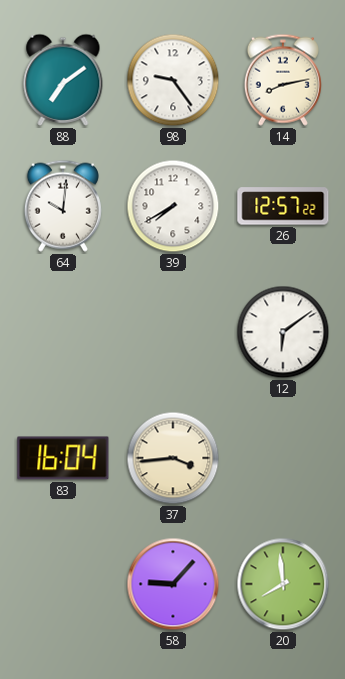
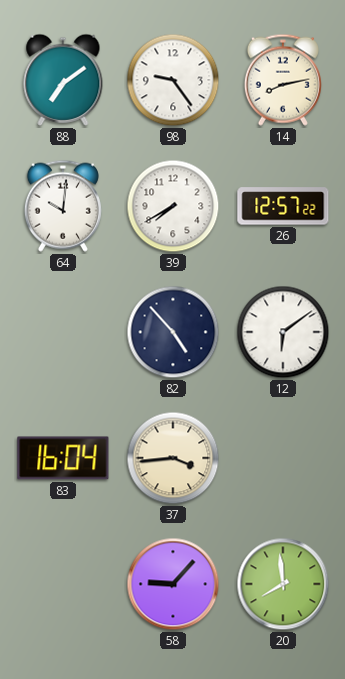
82: none -> 4:53
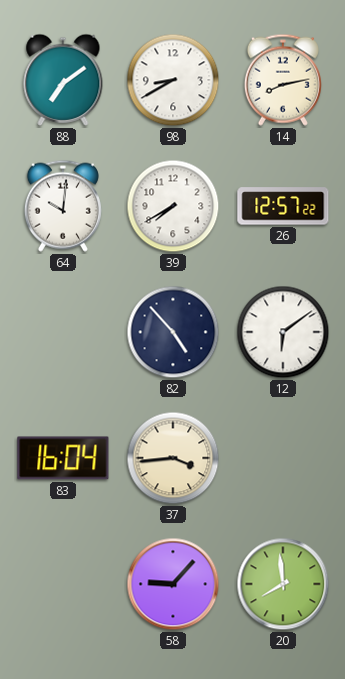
98: 9:24 -> 8:40
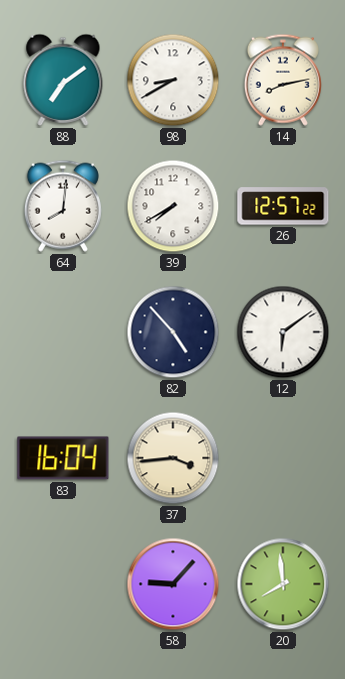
64: 10:01 -> 8:01
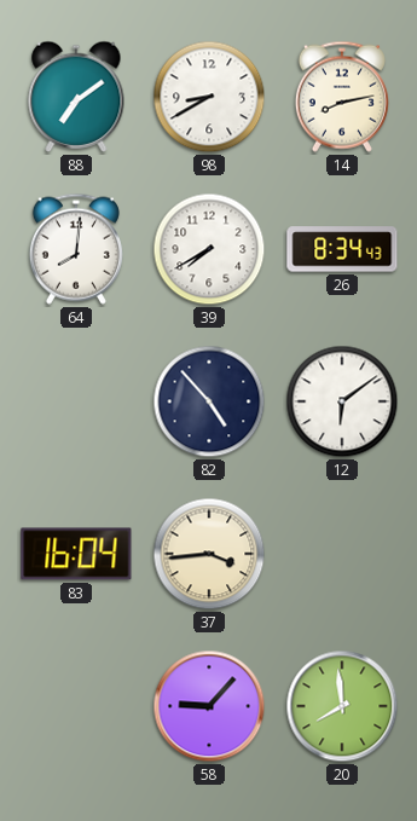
26: 12:57 -> 8:34
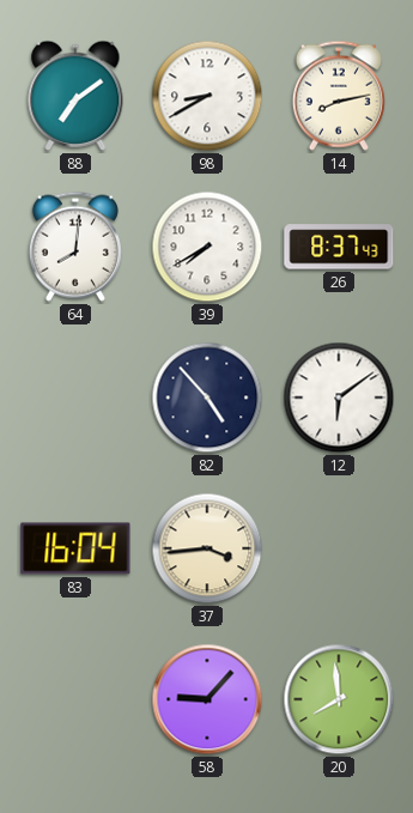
26: 8:34 -> 8:37
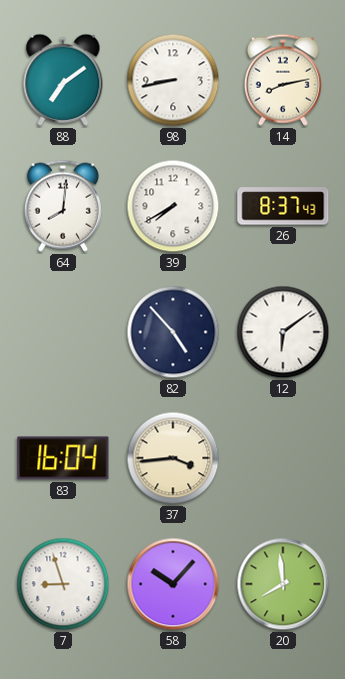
98: 8:40 -> 8:43
7: none -> 8:57
58: 9:07 -> 10:07
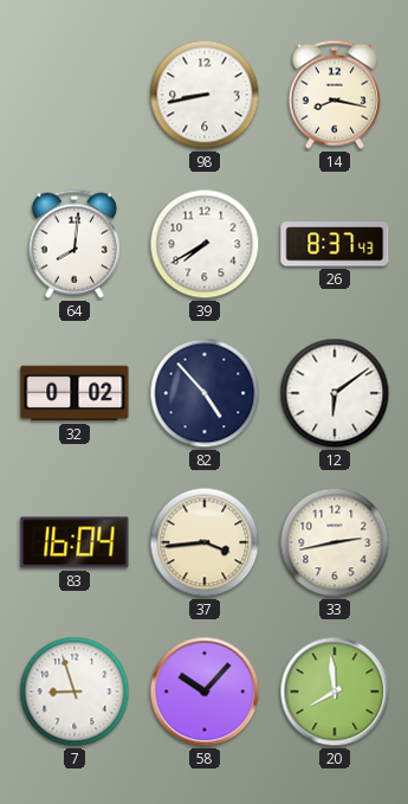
88: 7:09 -> none
14: 8:13 -> 8:17
32: none -> 0:02
33: none -> 2:43
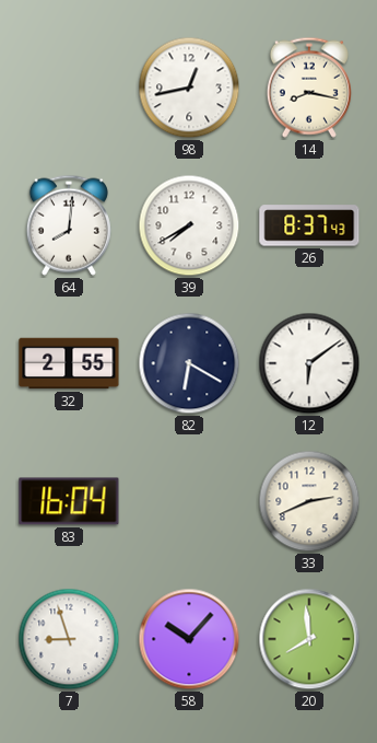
98: 8:43 -> 12:43
32: 0:02 -> 2:55
82: 4:53 -> 6:20
37: 3:44 -> none
33: 2:43 -> 2:41
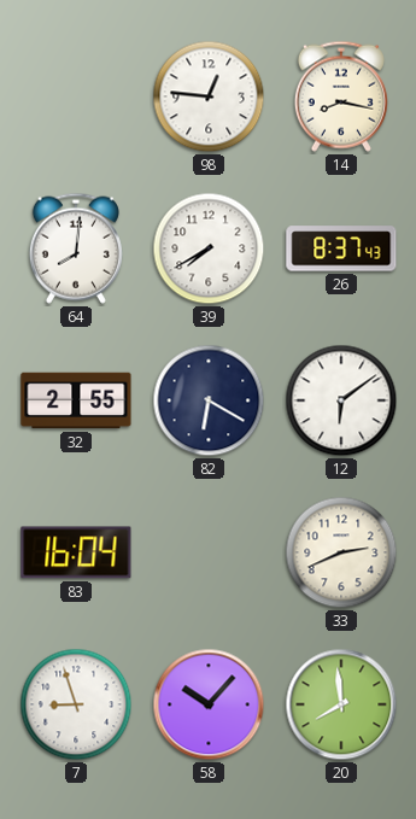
98: 12:43 -> 12:46
